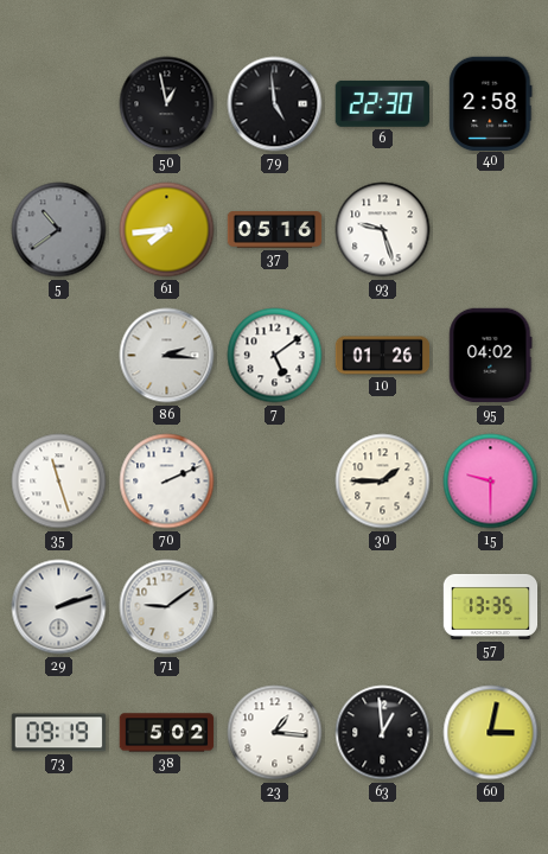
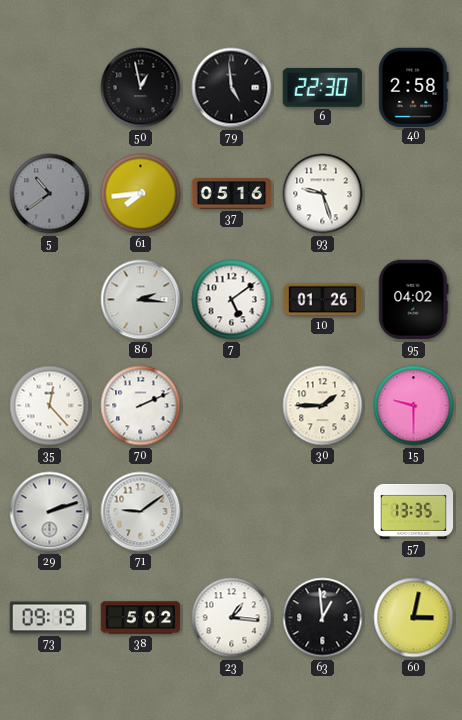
35: 11:27 -> 12:23
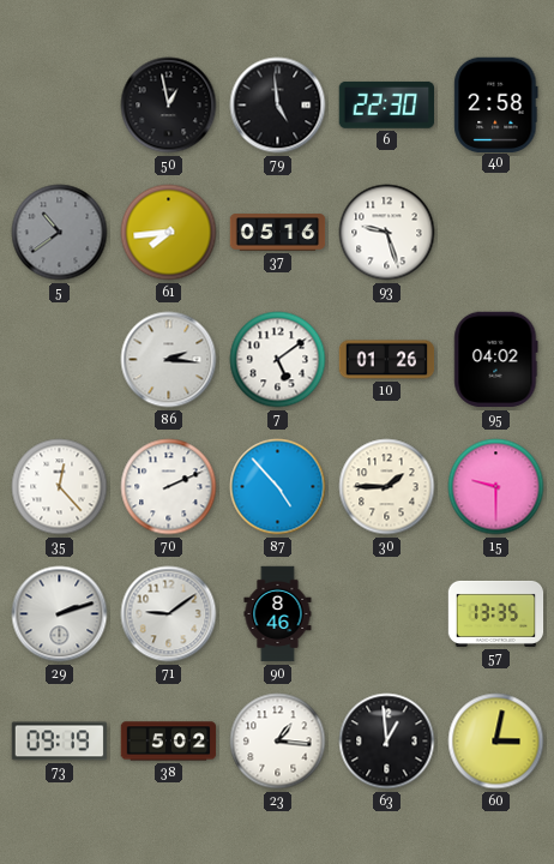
87: none -> 4:53
90: none -> 8:46
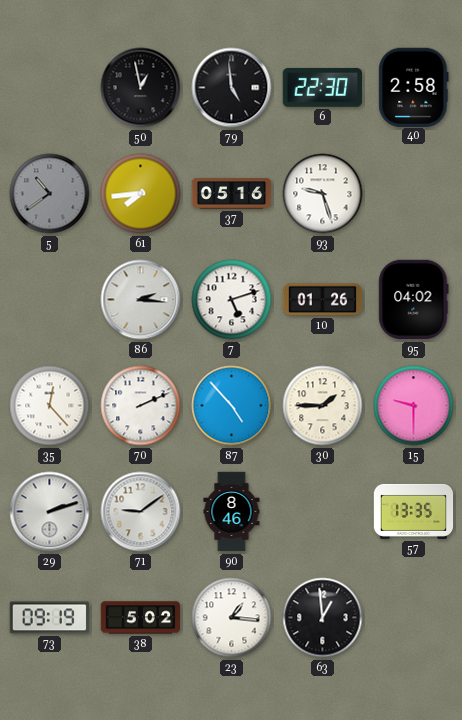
7: 5:09 -> 5:12
60: 3:02 -> none
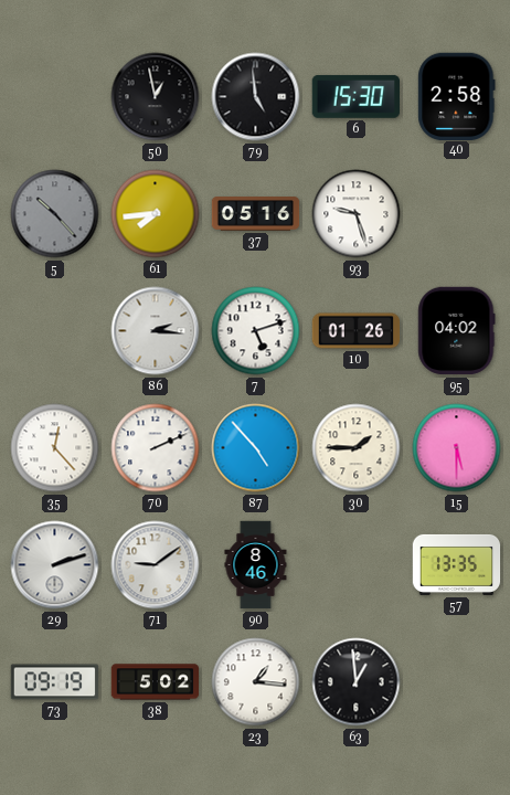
6: 22:30 -> 15:30
5: 10:39 -> 10:23
15: 9:30 -> 5:30
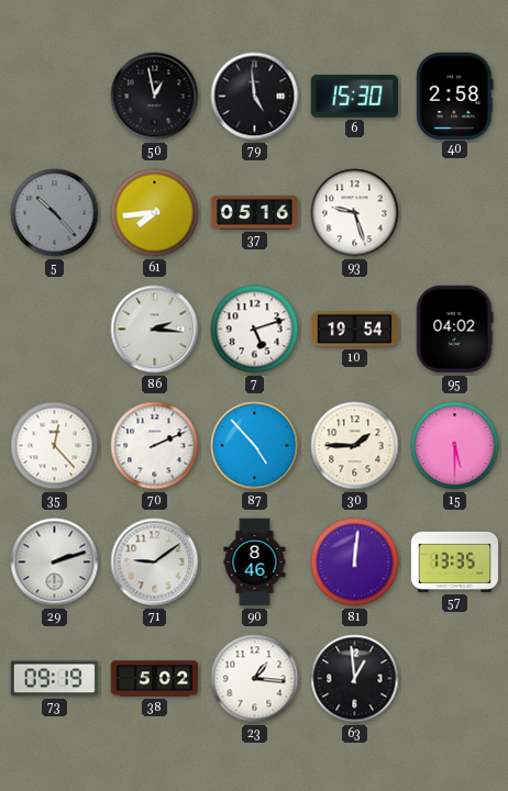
10: 01:26 -> 19:54
81: none -> 12:01
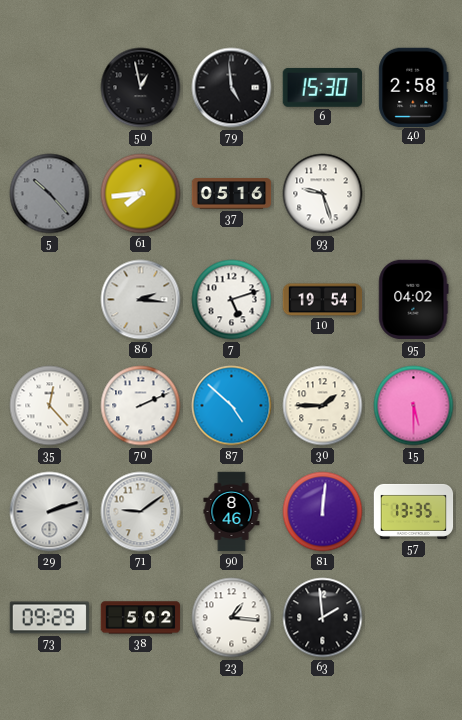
87: 4:53 -> 4:52
73: 09:19 -> 09:29
63: 12:59 -> 1:59
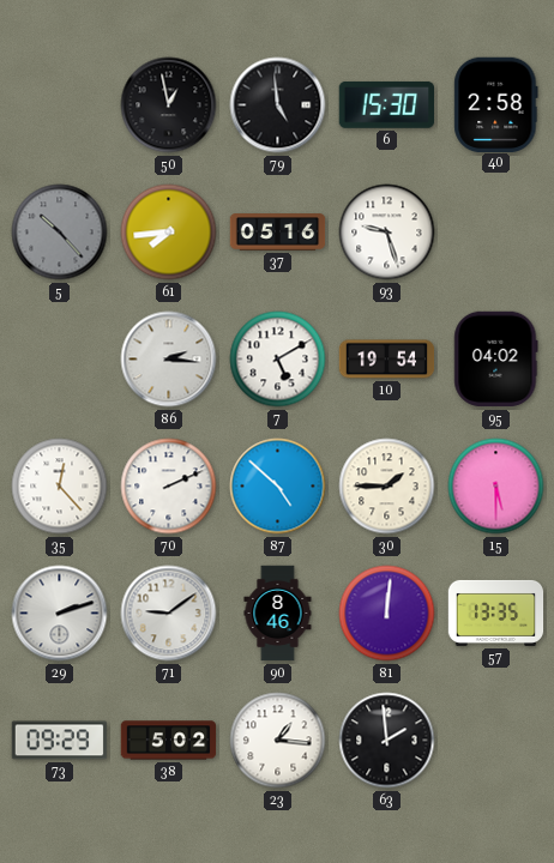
7: 5:12 -> 5:10
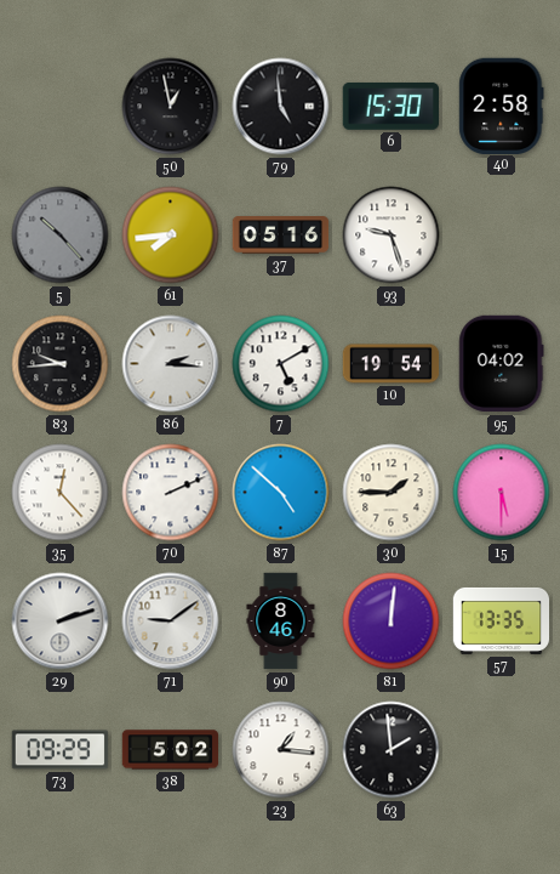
83: none -> 9:44
